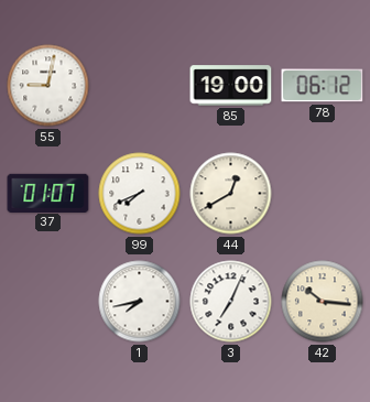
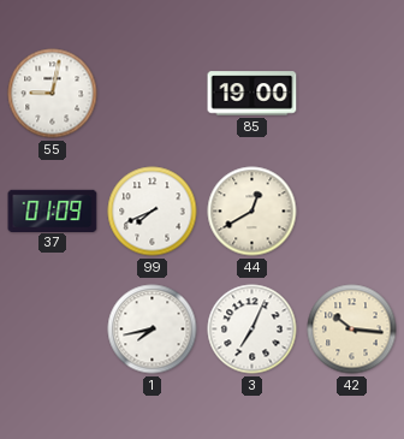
78: 06:12 -> none
37: 01:07 -> 01:09
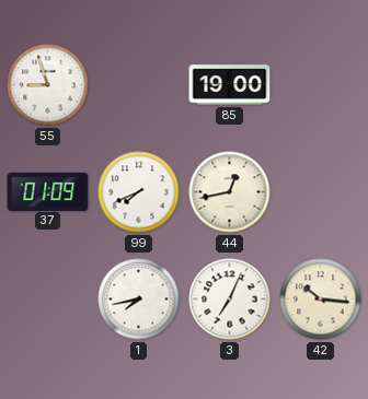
55: 9:02 -> 8:57
44: 12:40 -> 12:43
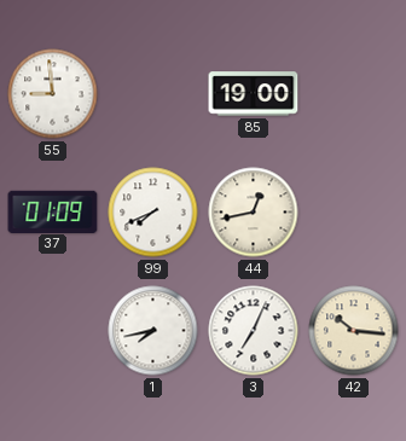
55: 8:57 -> 8:59
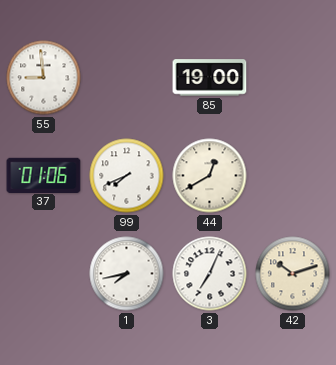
37: 01:09 -> 01:06
44: 12:43 -> 12:40
42: 10:16 -> 10:12
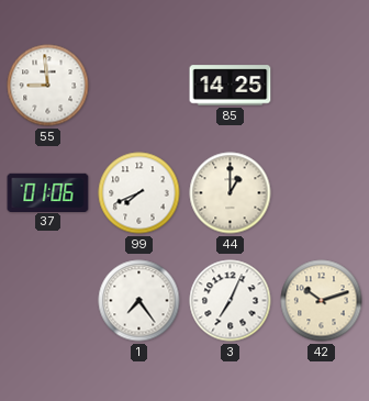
85: 19:00 -> 14:25
44: 12:40 -> 1:00
1: 7:43 -> 7:24
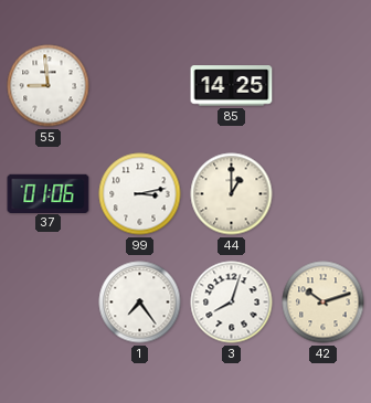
99: 7:41 -> 3:13
3: 7:04 -> 8:03
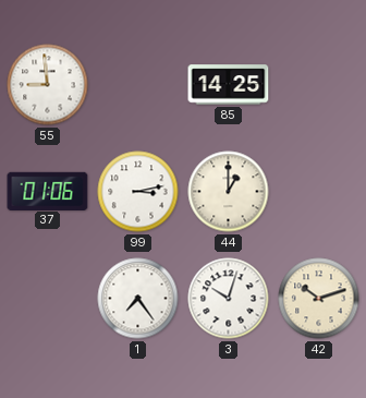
3: 8:03 -> 10:03
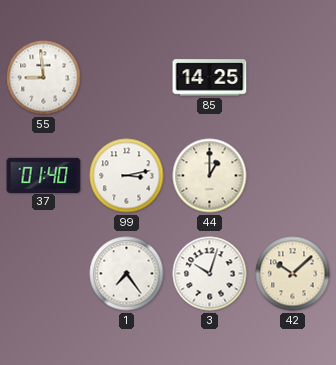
37: 01:06 -> 01:40
42: 10:12 -> 10:08
